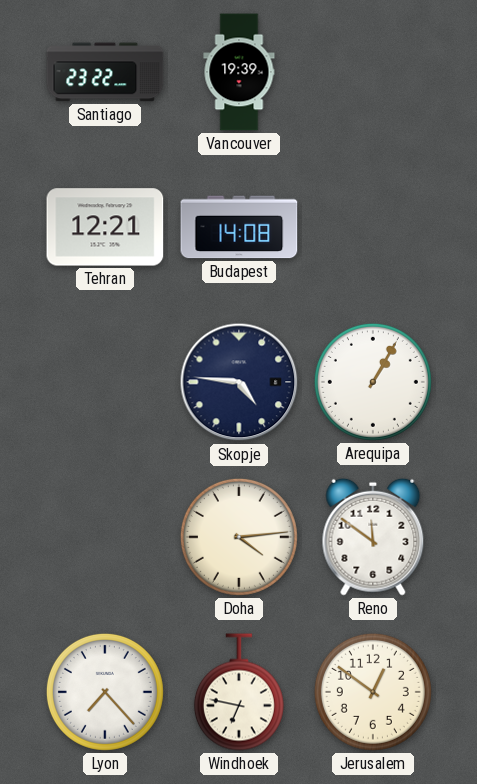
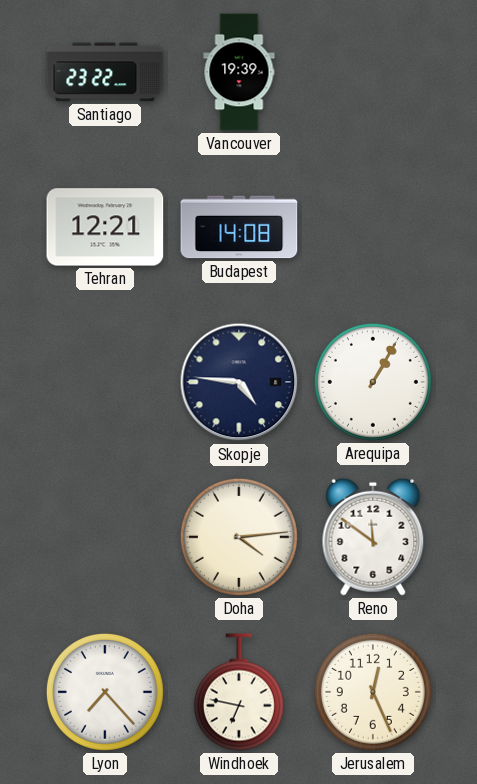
Jerusalem: 12:51 -> 12:26
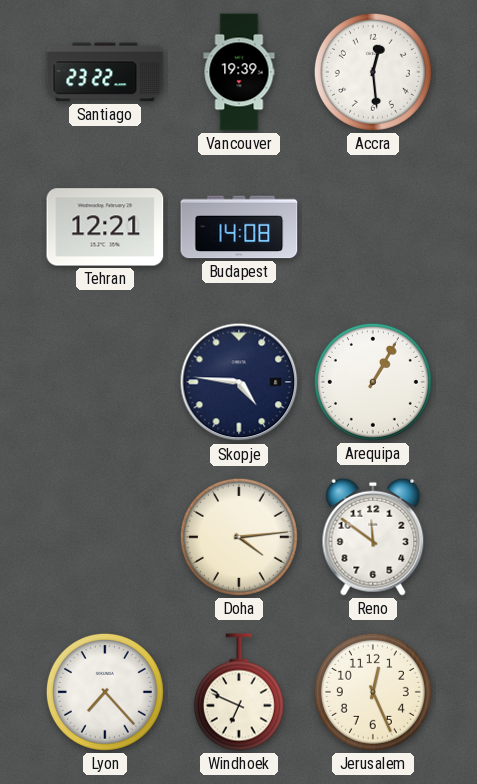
Accra: none -> 12:29
Windhoek: 6:47 -> 6:49
